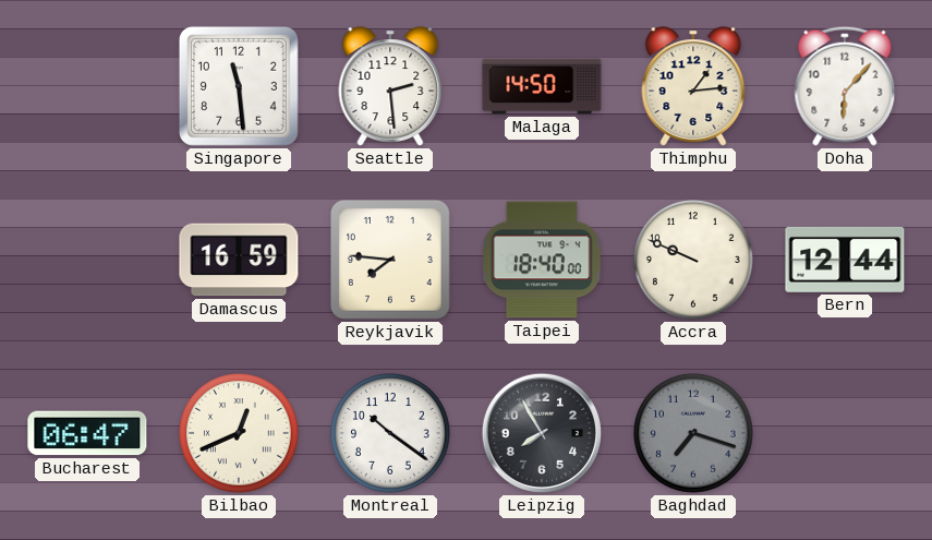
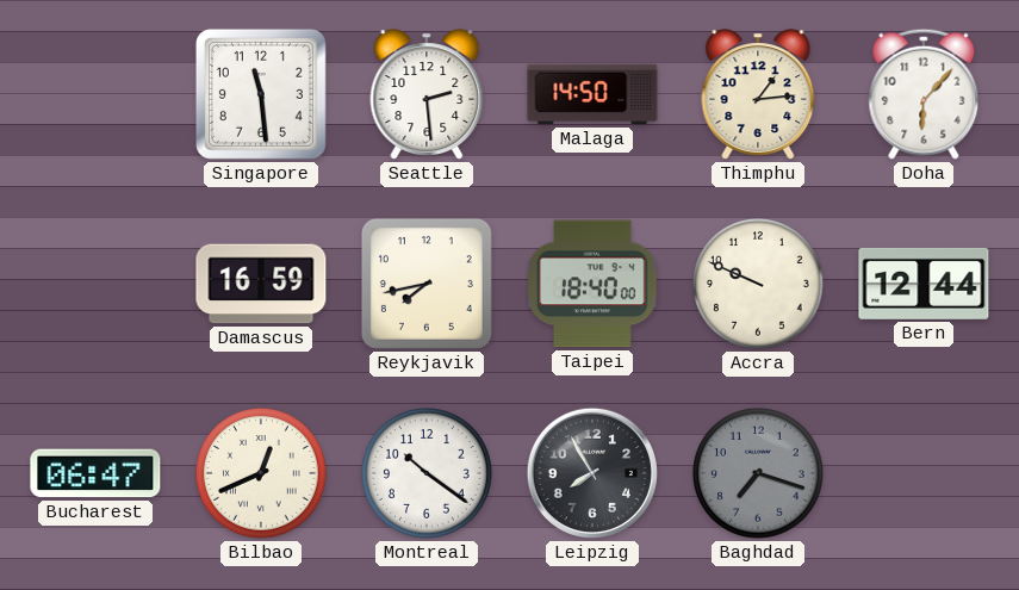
Reykjavik: 7:46 -> 7:43
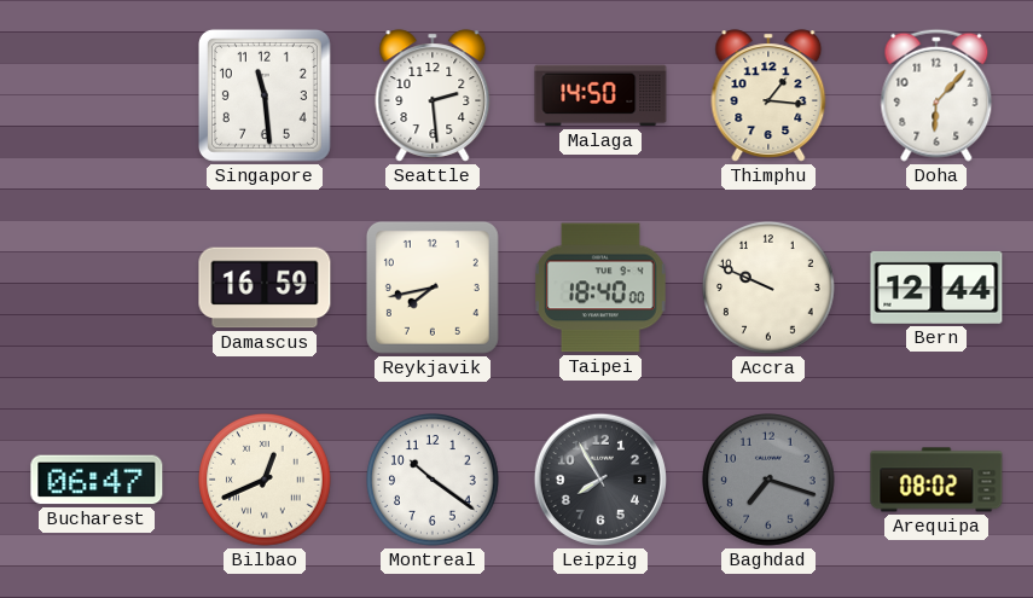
Thimphu: 1:14 -> 1:16
Arequipa: none -> 08:02
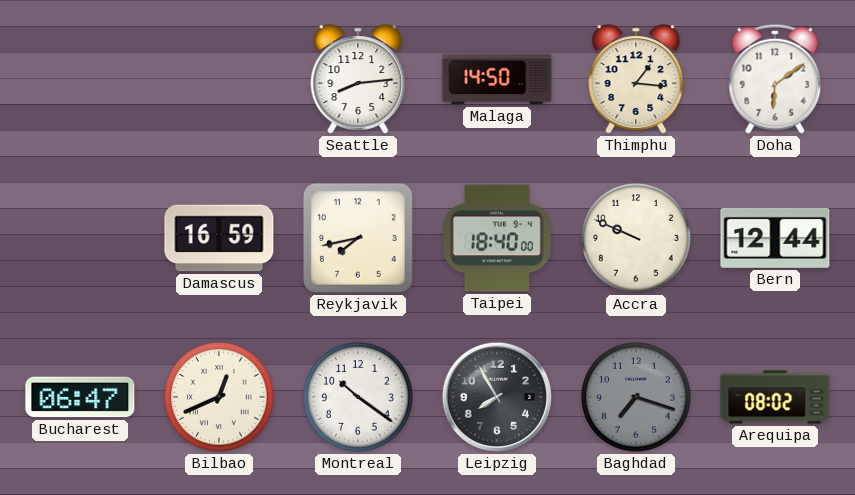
Singapore: 11:29 -> none
Seattle: 2:29 -> 8:14
Doha: 6:07 -> 6:09
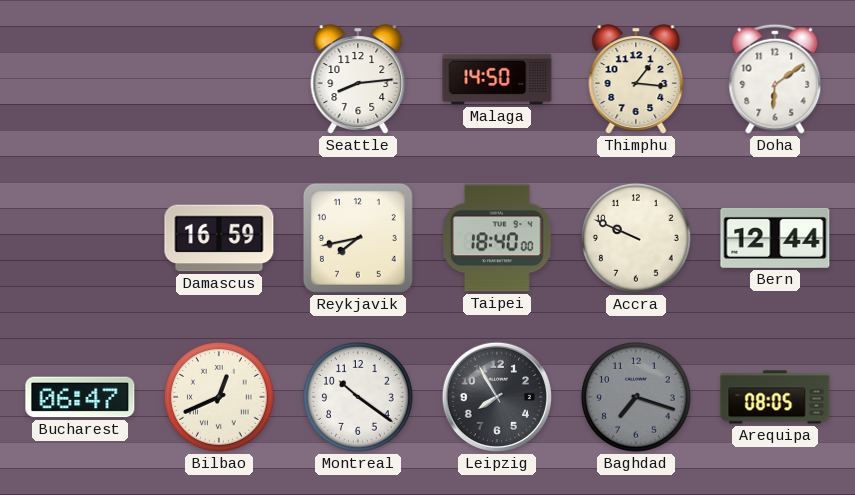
Arequipa: 08:02 -> 08:05
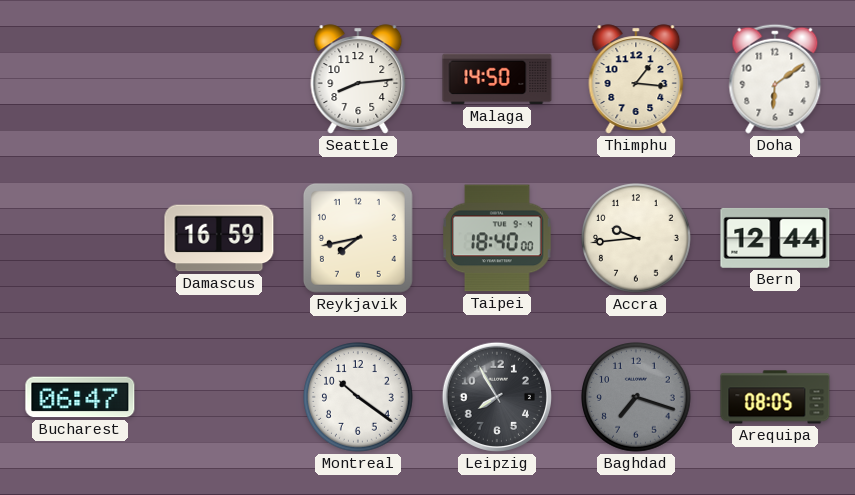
Accra: 9:49 -> 9:44
Bilbao: 12:41 -> none
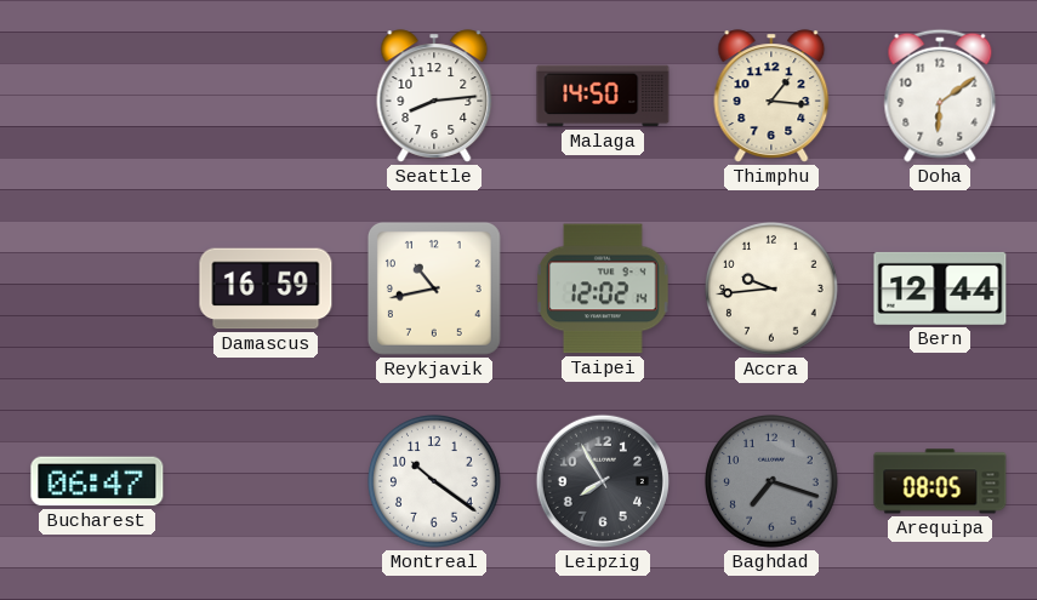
Reykjavik: 7:43 -> 10:43
Taipei: 18:40 -> 12:02
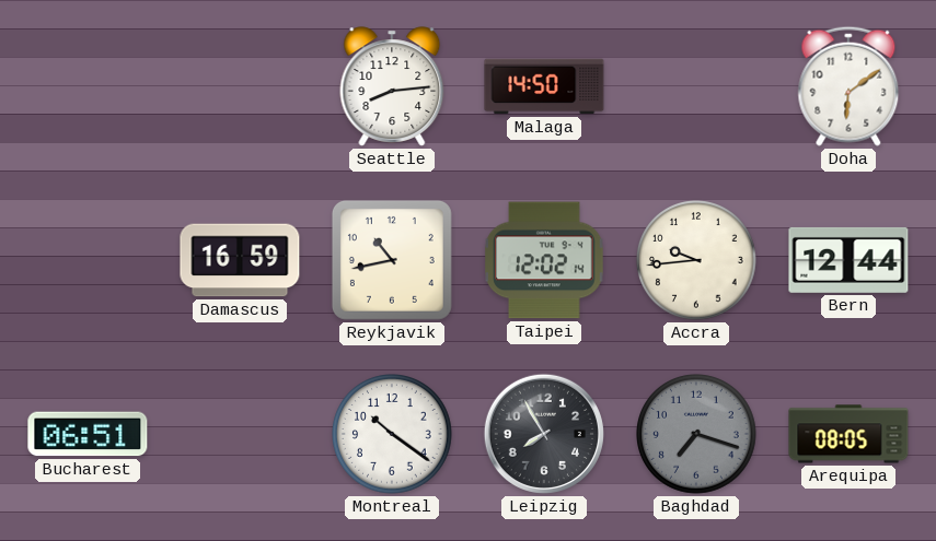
Thimphu: 1:16 -> none
Bucharest: 06:47 -> 06:51
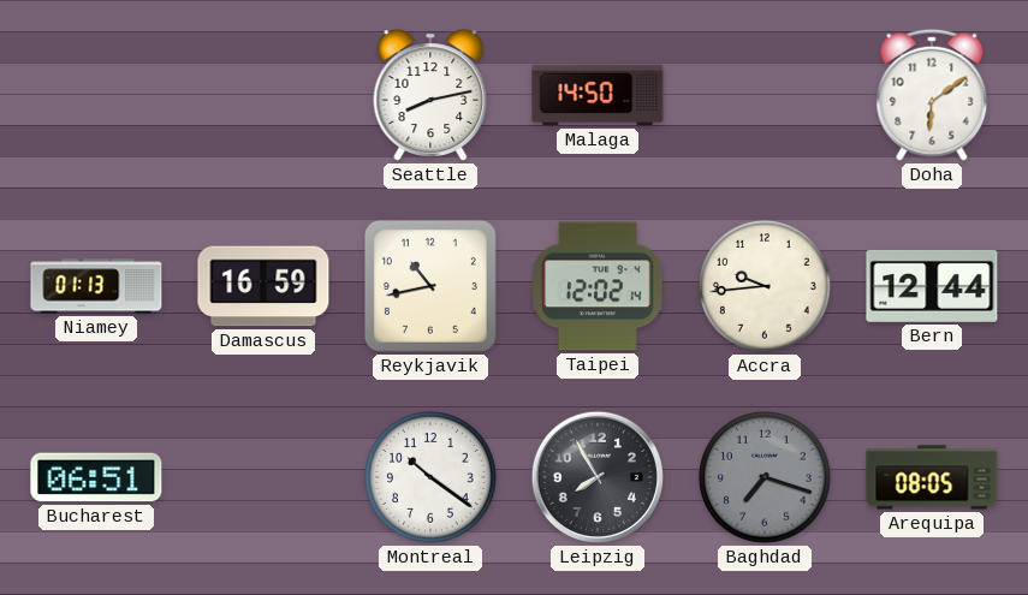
Seattle: 8:14 -> 8:13
Niamey: none -> 01:13
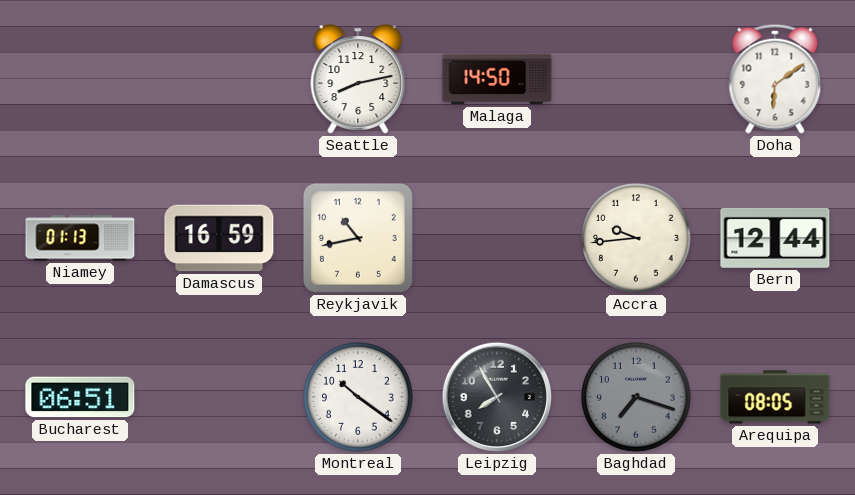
Taipei: 12:02 -> none
